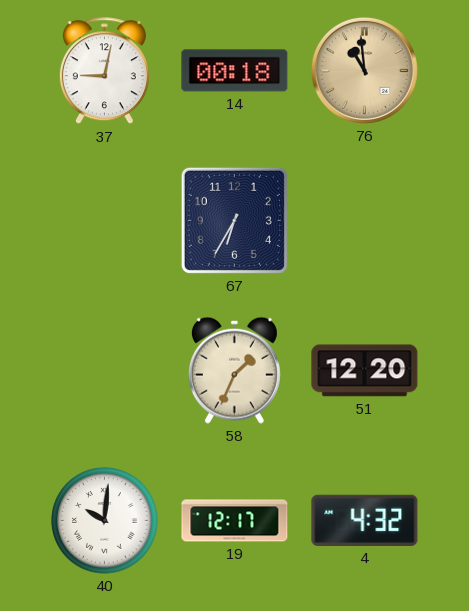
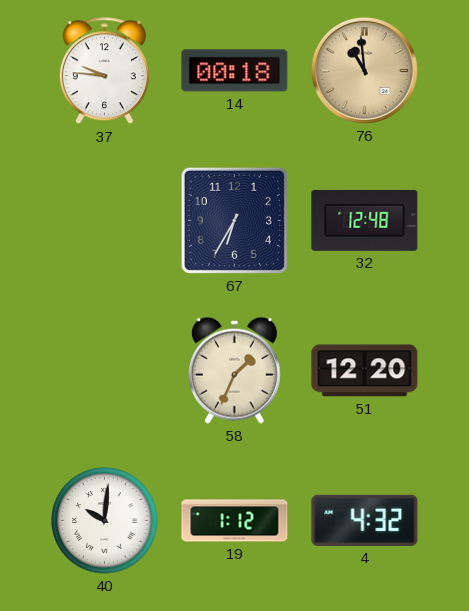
37: 9:02 -> 9:46
32: none -> 12:48
19: 12:17 -> 1:12
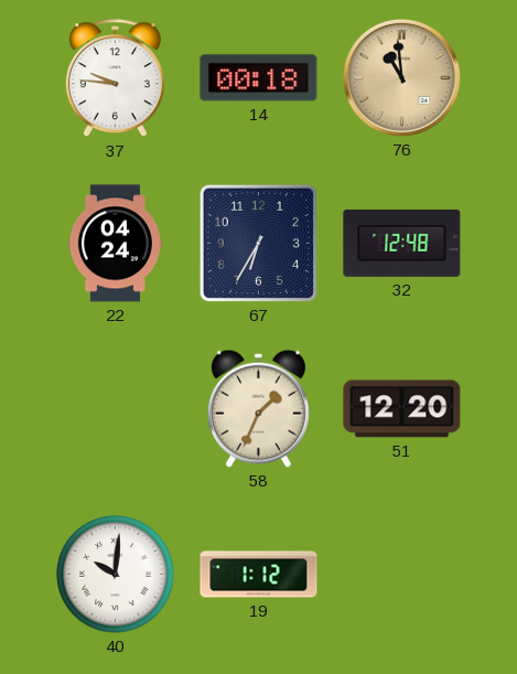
22: none -> 04:24
4: 4:32 -> none
